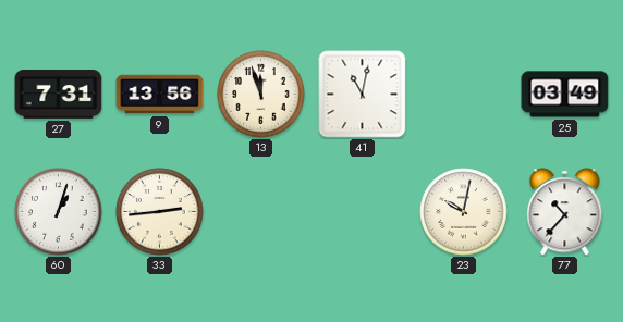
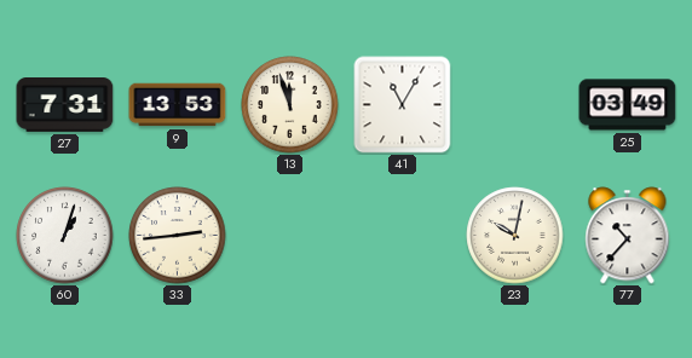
9: 13:56 -> 13:53
41: 11:02 -> 11:05
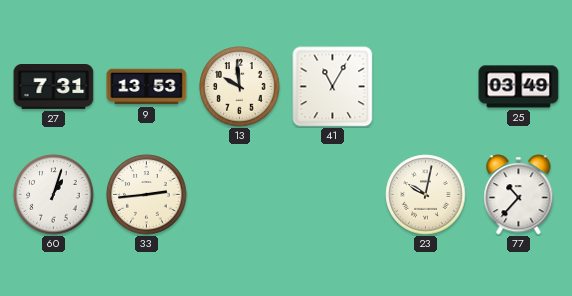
13: 11:57 -> 9:59
